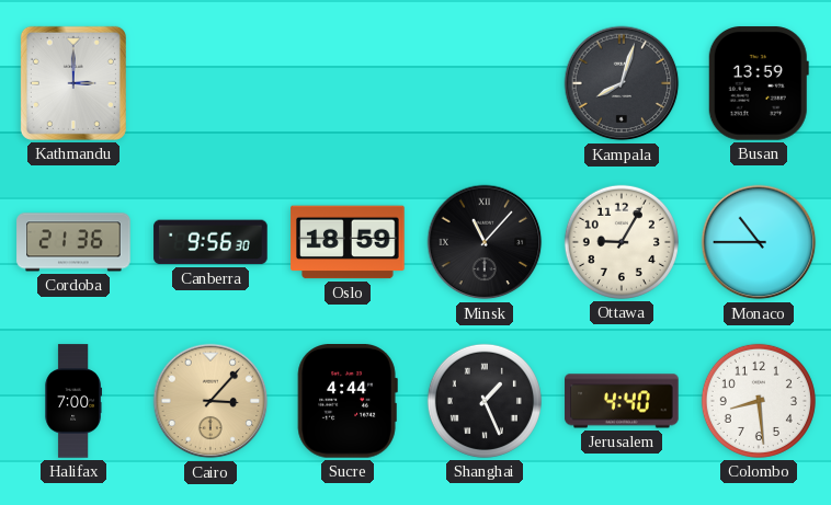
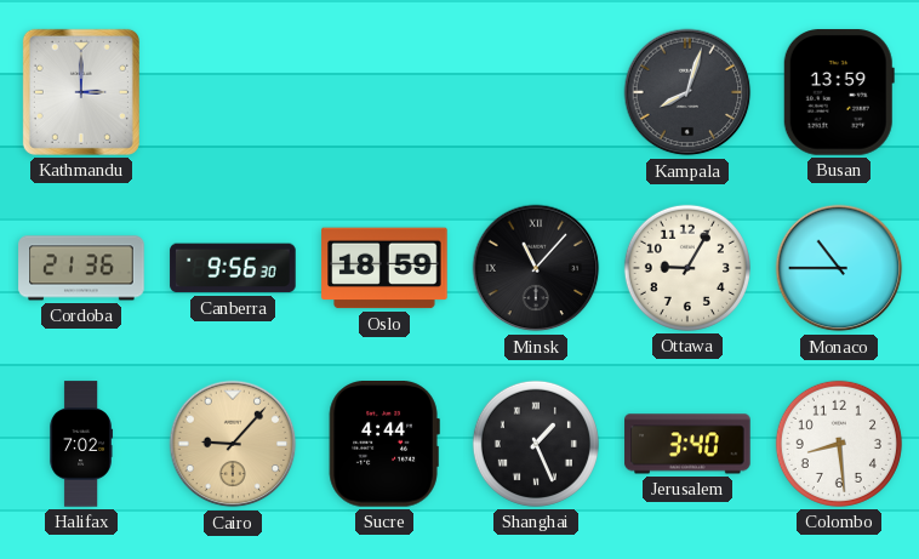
Halifax: 7:00 -> 7:02
Cairo: 3:07 -> 9:07
Jerusalem: 4:40 -> 3:40
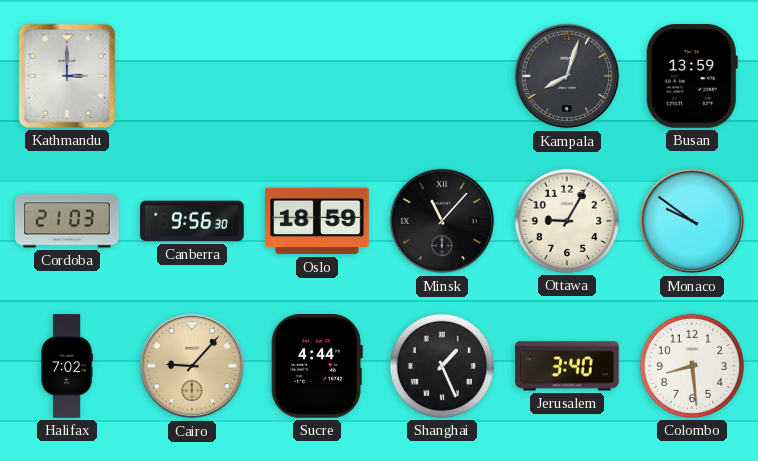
Cordoba: 21:36 -> 21:03
Monaco: 10:45 -> 9:51
